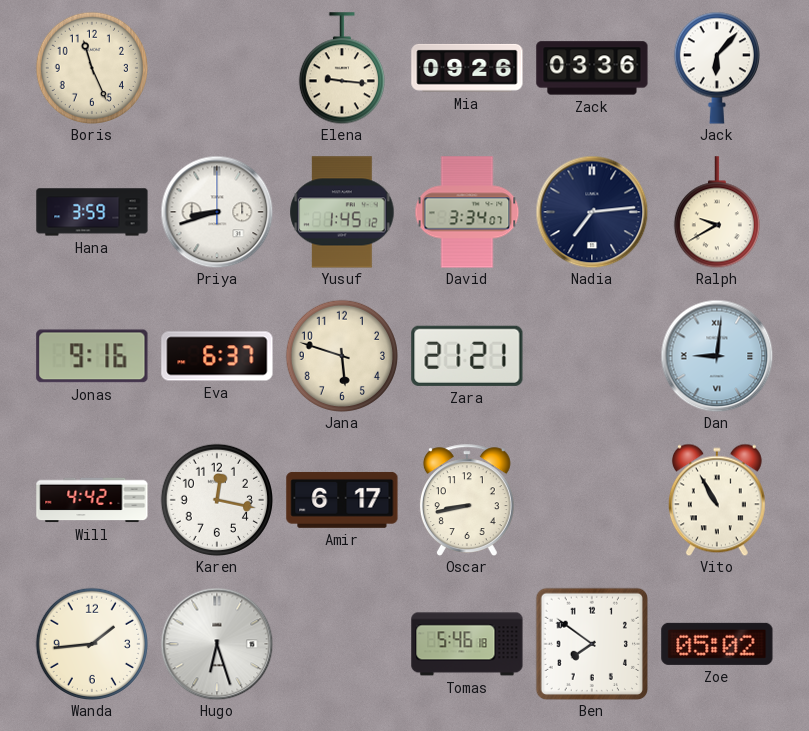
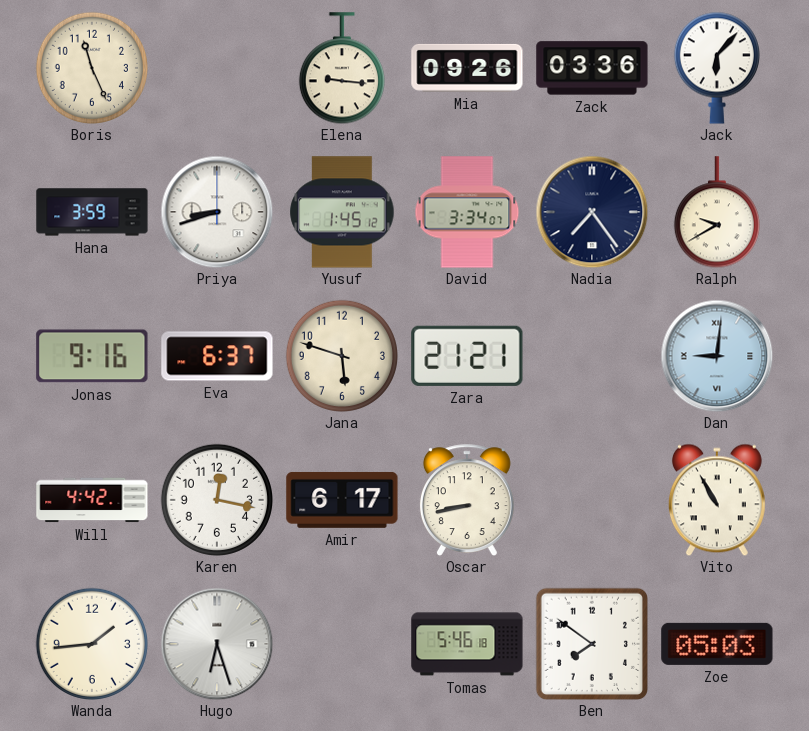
Nadia: 7:14 -> 7:24
Zoe: 05:02 -> 05:03
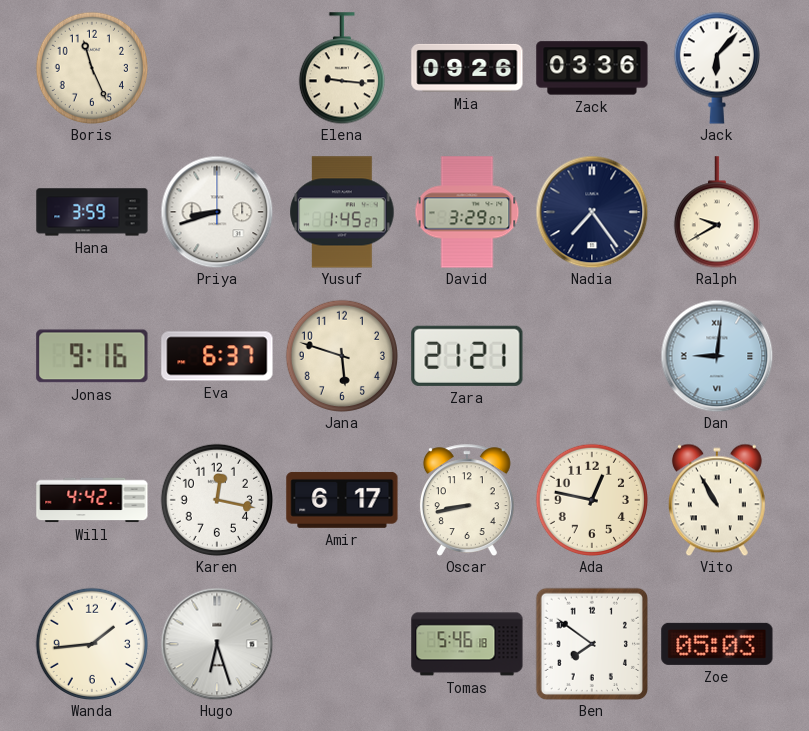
Yusuf: 1:45:12 -> 1:45:27
David: 3:34 -> 3:29
Ada: none -> 12:47
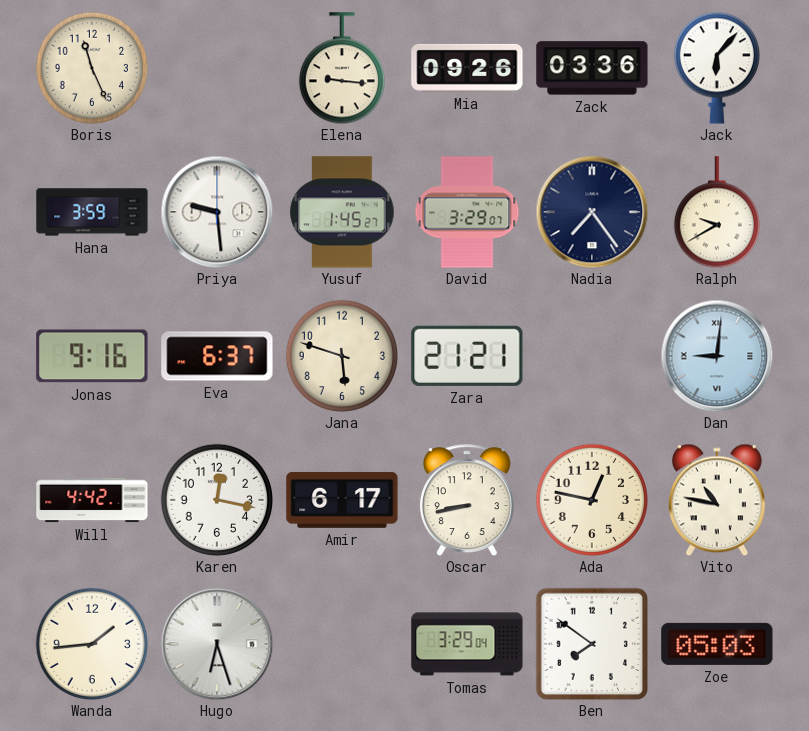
Priya: 8:42 -> 9:29
Vito: 10:55 -> 10:47
Tomas: 5:46 -> 3:29
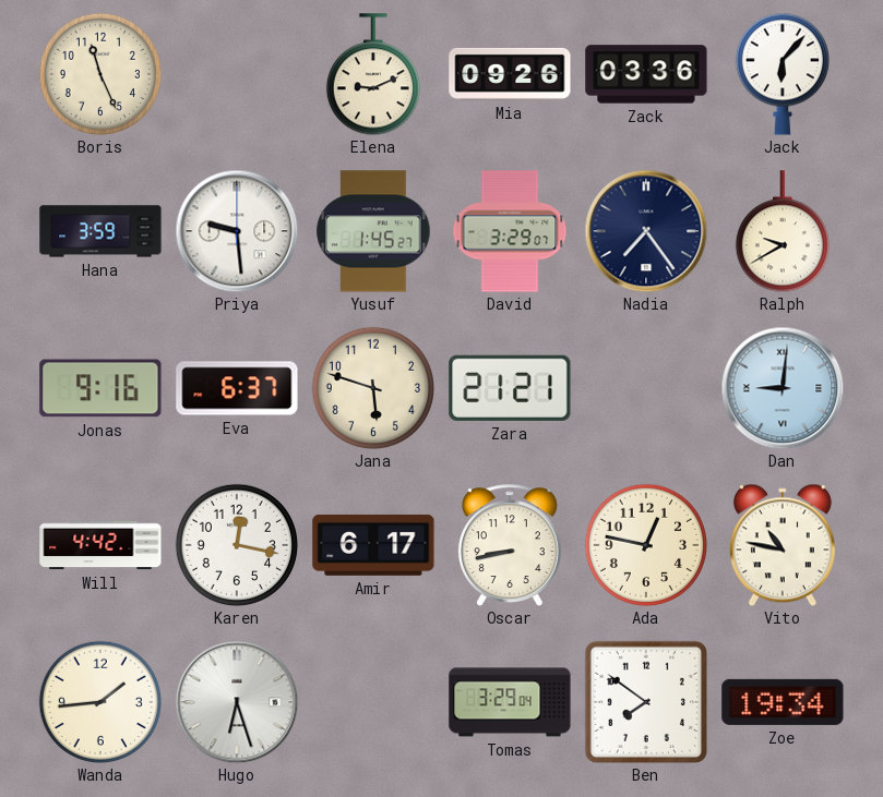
Elena: 9:16 -> 9:11
Zoe: 05:03 -> 19:34
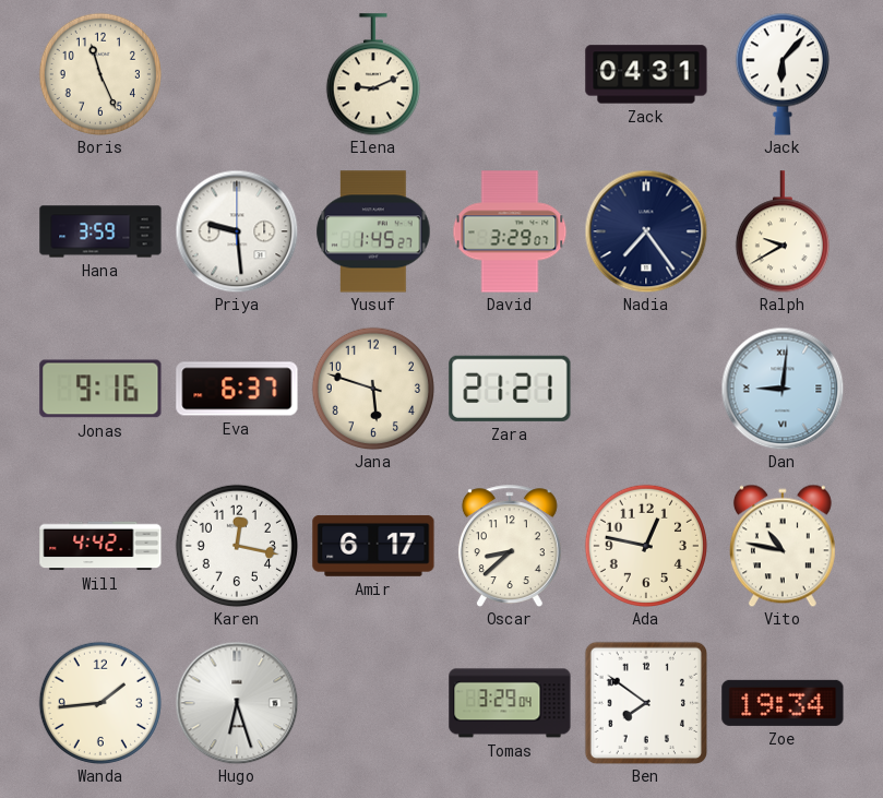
Mia: 09:26 -> none
Zack: 03:36 -> 04:31
Oscar: 8:43 -> 8:38
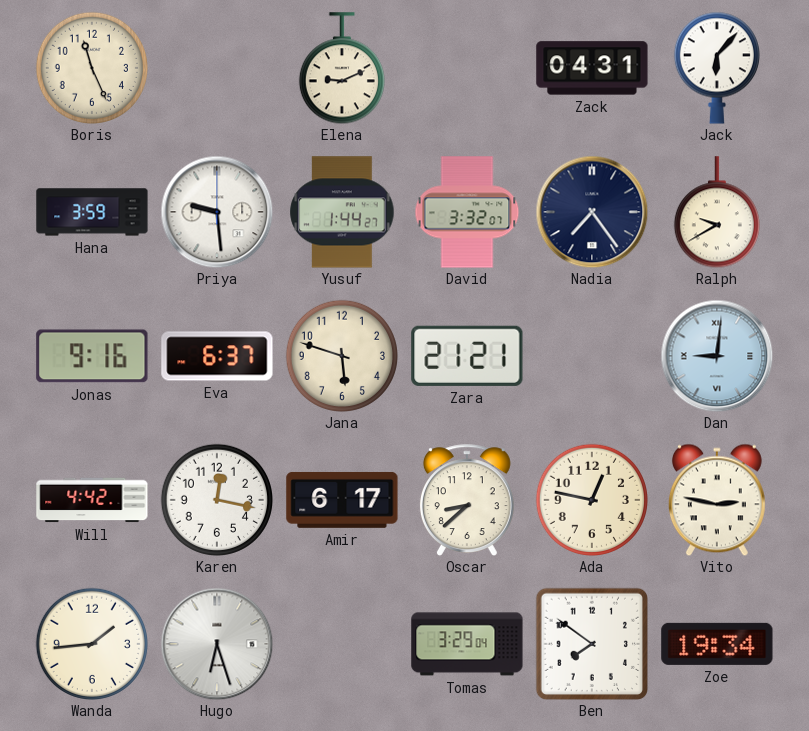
Yusuf: 1:45 -> 1:44
David: 3:29 -> 3:32
Vito: 10:47 -> 2:47
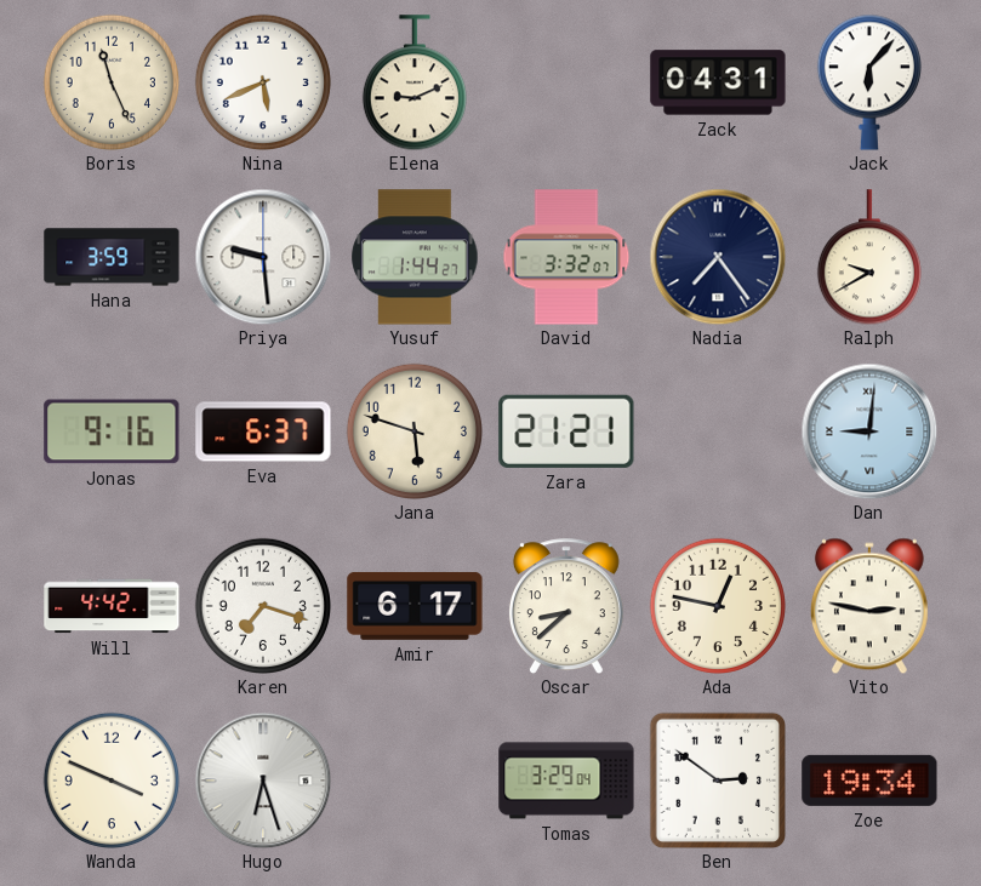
Nina: none -> 5:41
Karen: 12:17 -> 7:18
Wanda: 1:44 -> 3:49
Ben: 7:51 -> 2:51
